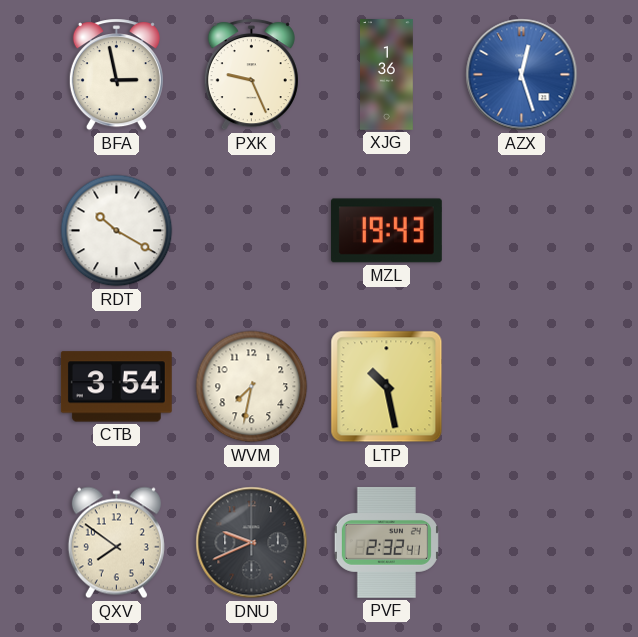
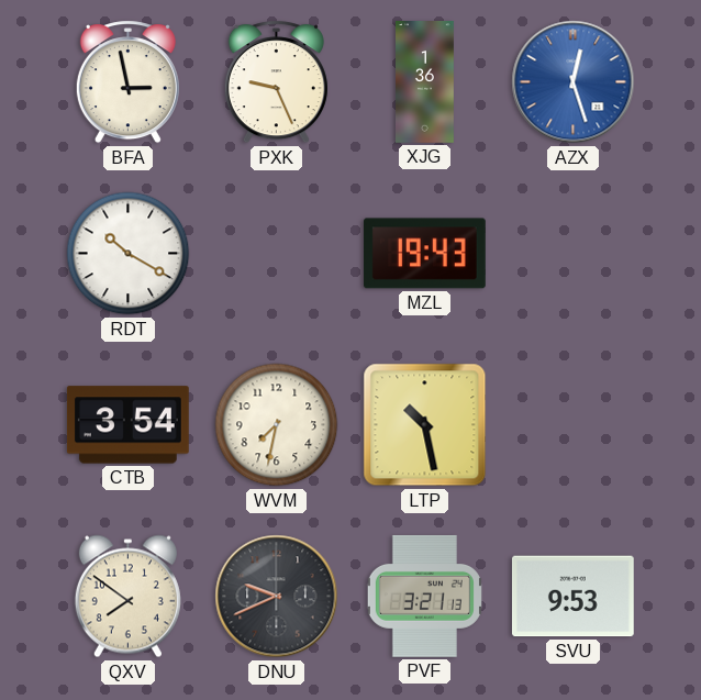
PVF: 2:32 -> 3:21
SVU: none -> 9:53
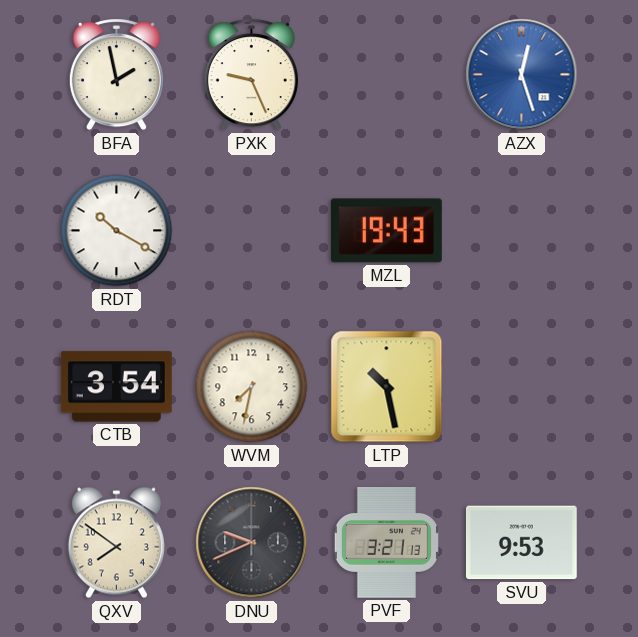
BFA: 2:58 -> 1:58
XJG: 1:36 -> none
